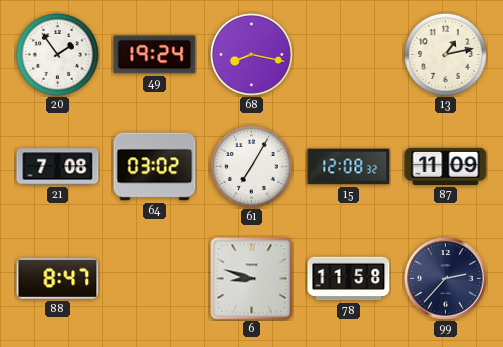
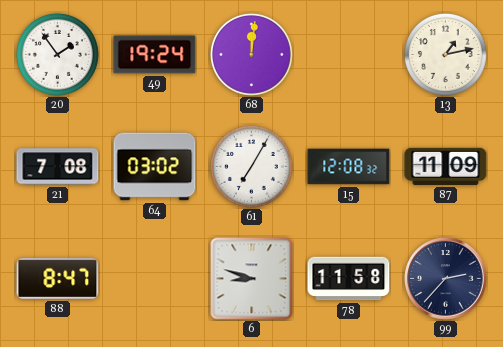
68: 8:17 -> 12:01
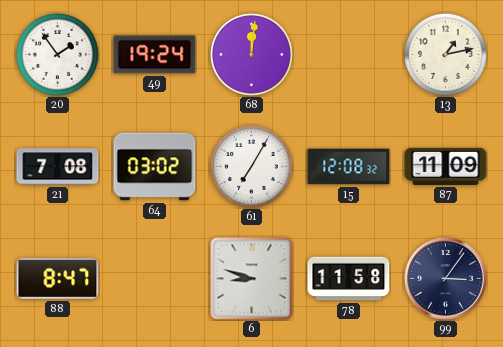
99: 2:37 -> 3:06
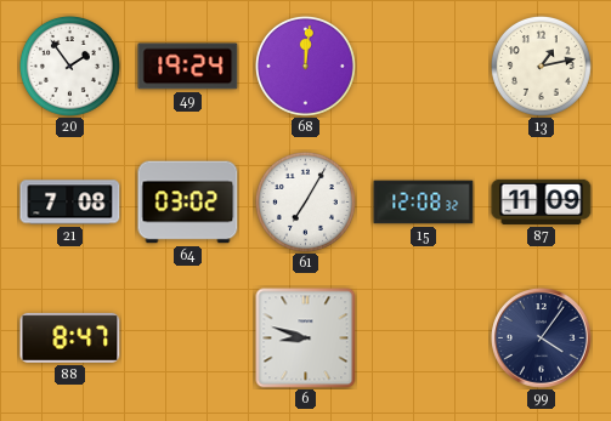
78: 11:58 -> none
99: 3:06 -> 4:06
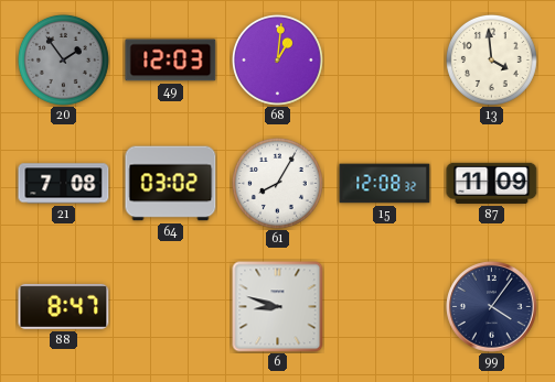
20 dial: white -> grey
49: 19:24 -> 12:03
68: 12:01 -> 1:01
13: 1:13 -> 3:59
61: 7:05 -> 8:05
